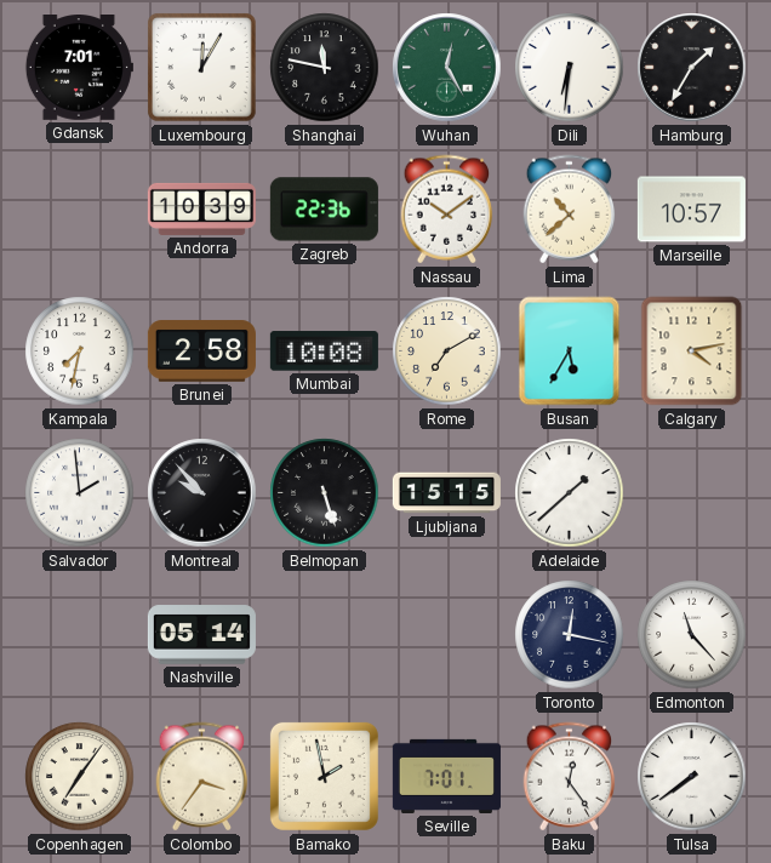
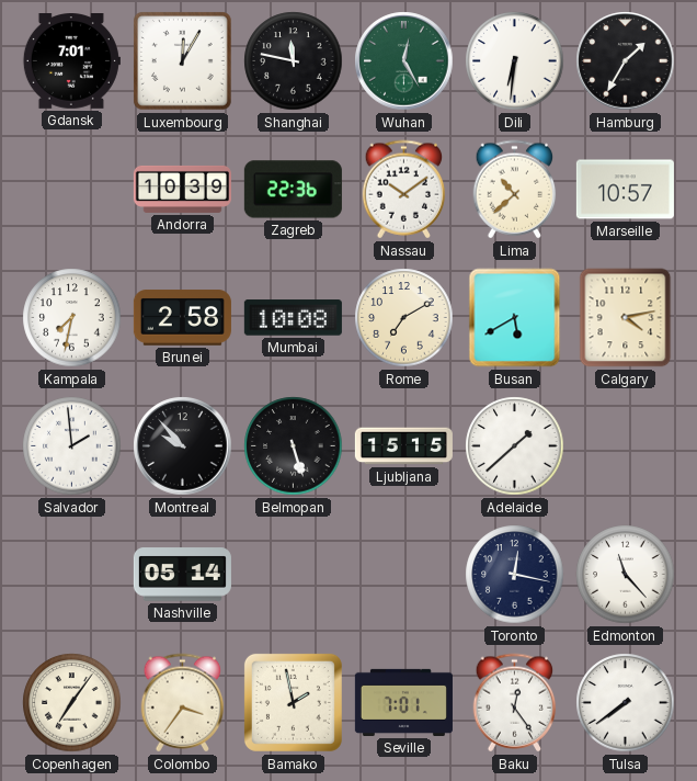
Busan: 5:35 -> 5:40
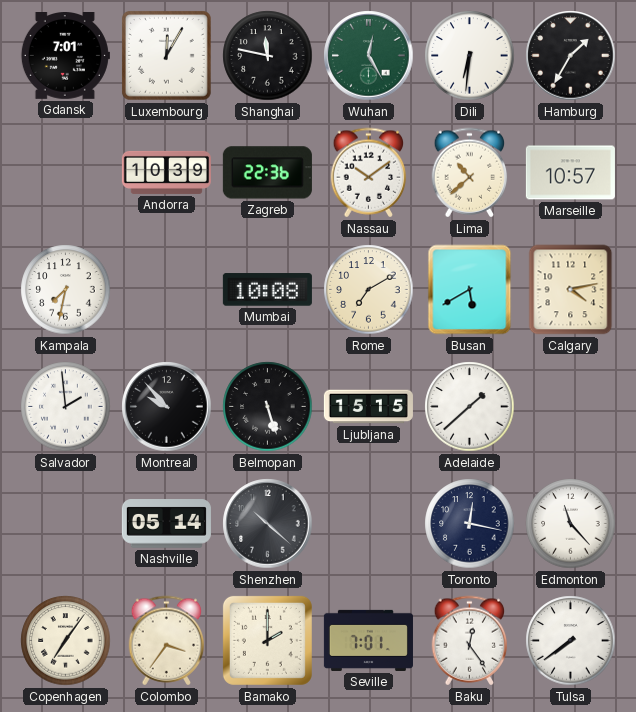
Brunei: 2:58 -> none
Shenzhen: none -> 10:22
Bamako: 1:58 -> 2:00
